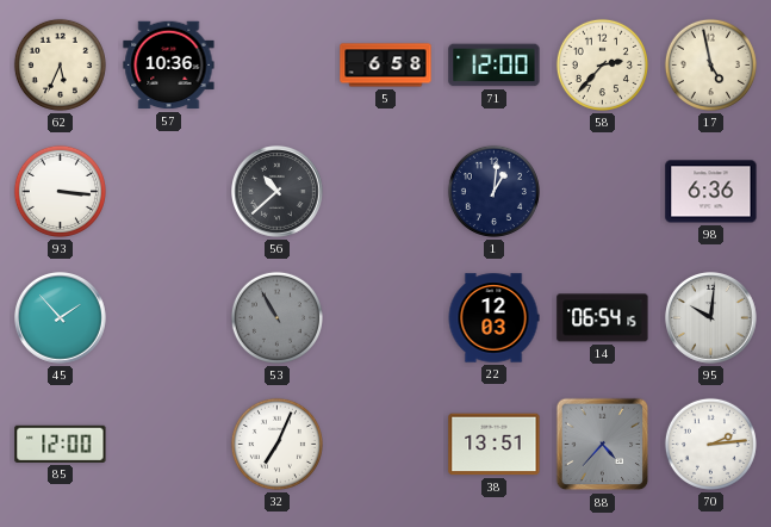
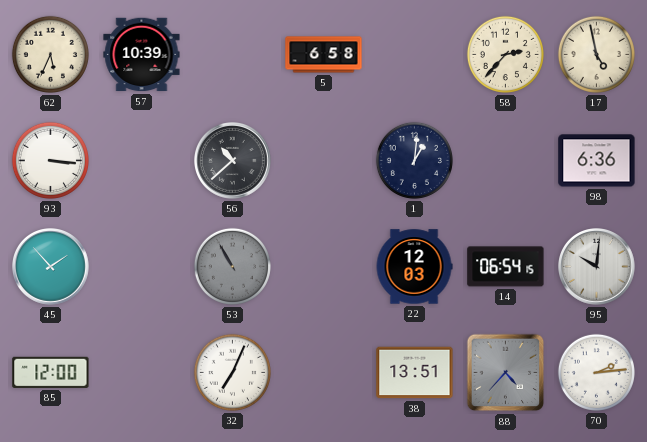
57: 10:36 -> 10:39
71: 12:00 -> none
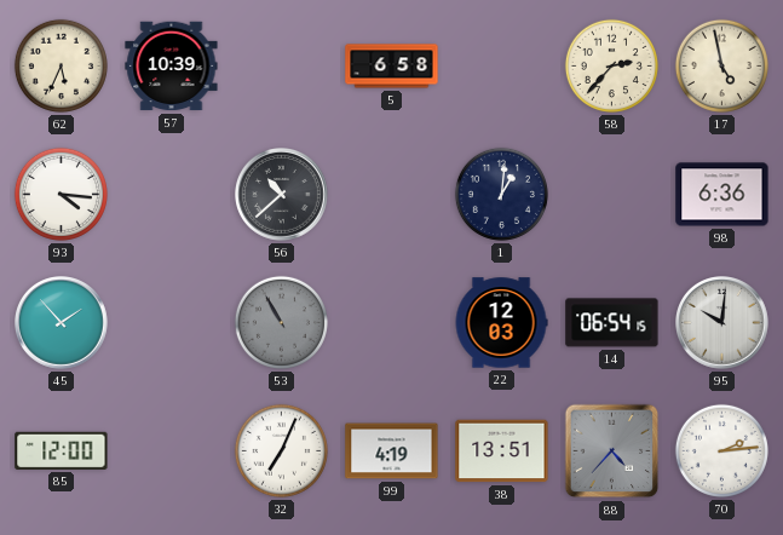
93: 3:16 -> 4:16
99: none -> 4:19
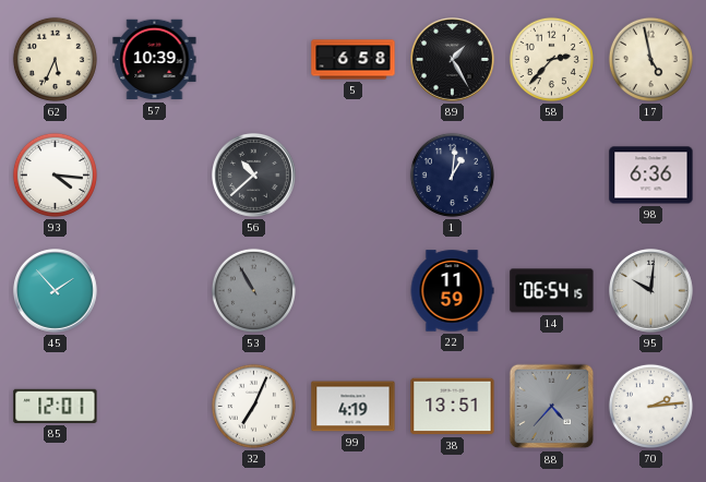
89: none -> 1:25
22: 12:03 -> 11:59
85: 12:00 -> 12:01
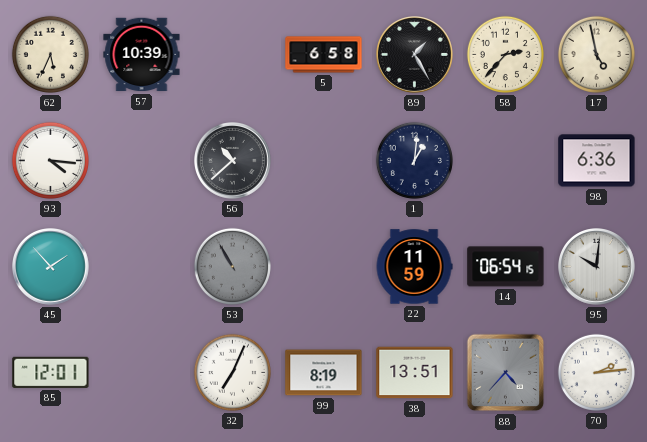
99: 4:19 -> 8:19
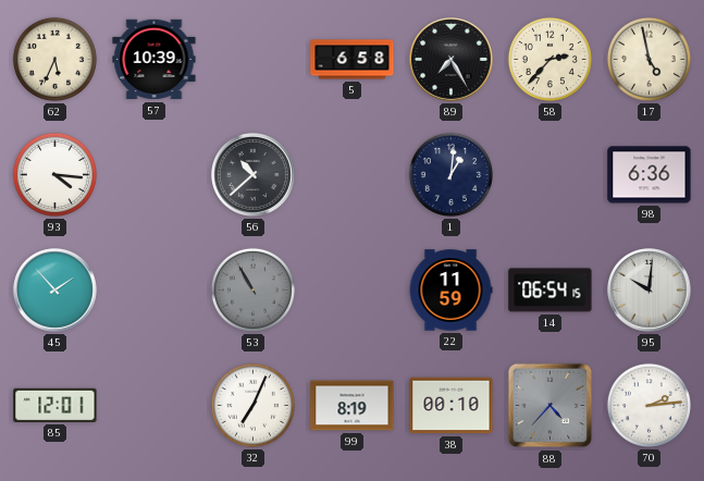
89: 1:25 -> 7:25
38: 13:51 -> 00:10
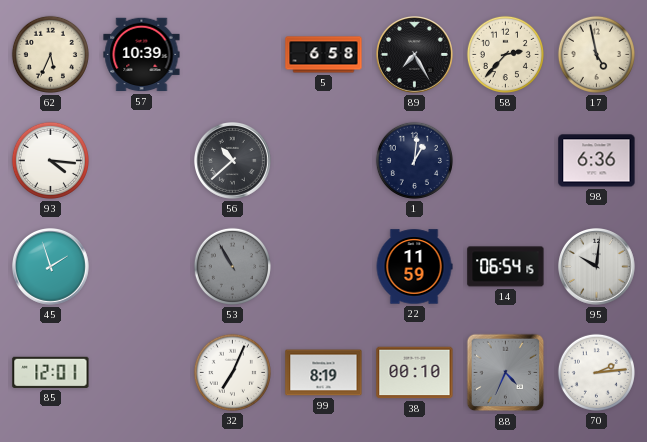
45: 1:53 -> 1:57
88: 4:37 -> 4:34
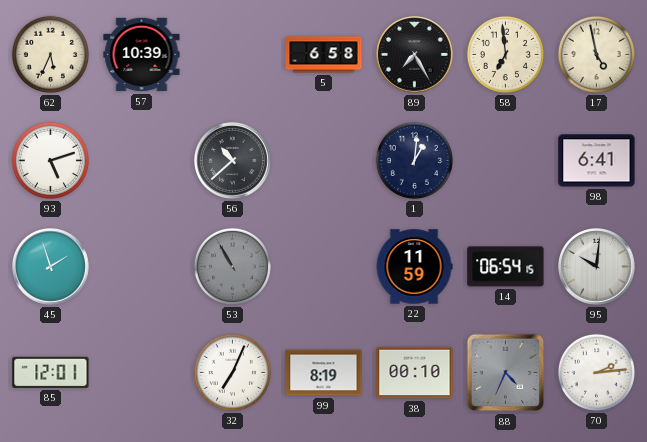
58: 2:37 -> 6:59
93: 4:16 -> 5:12
98: 6:36 -> 6:41
